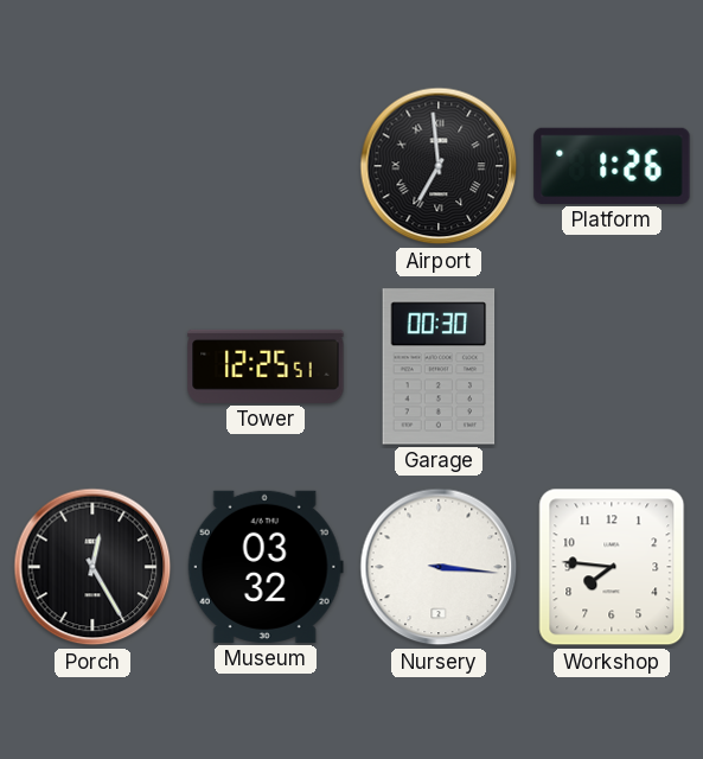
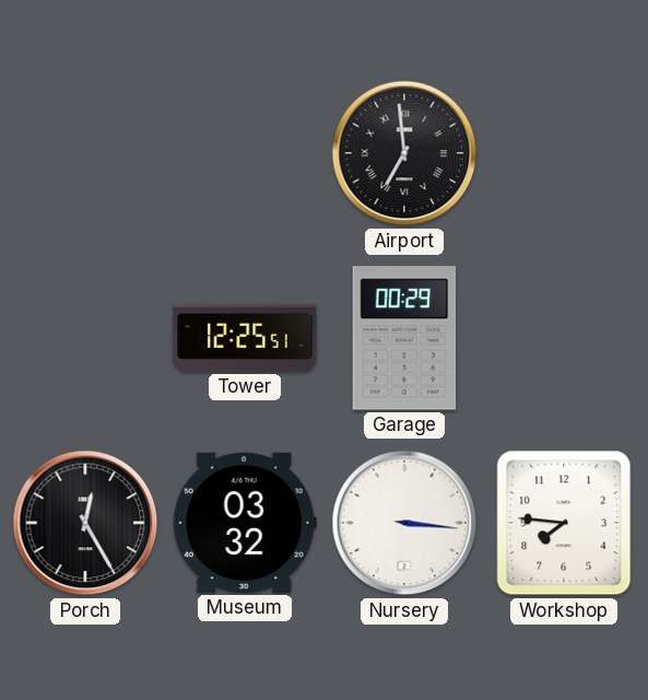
Platform: 1:26 -> none
Garage: 00:30 -> 00:29
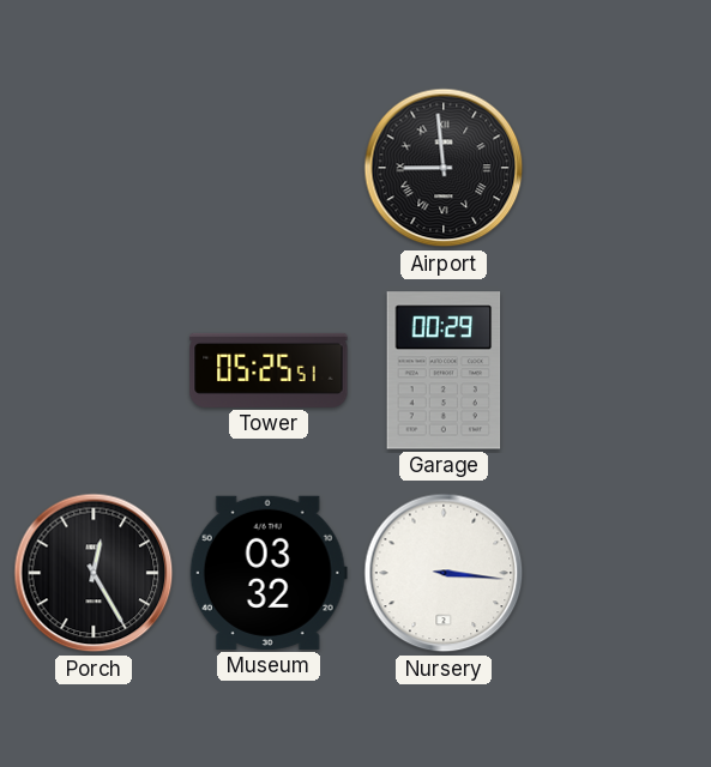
Airport: 6:59 -> 8:59
Tower: 12:25 -> 05:25
Workshop: 7:46 -> none
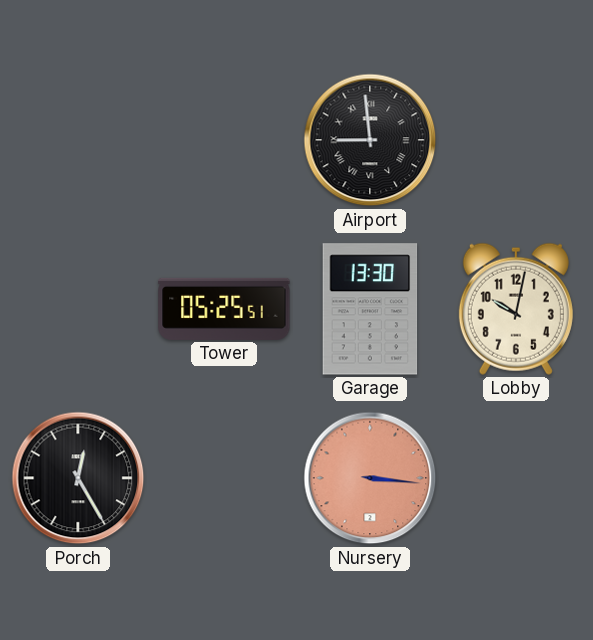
Garage: 00:29 -> 13:30
Lobby: none -> 10:02
Museum: 03:32 -> none
Nursery dial: white -> salmon
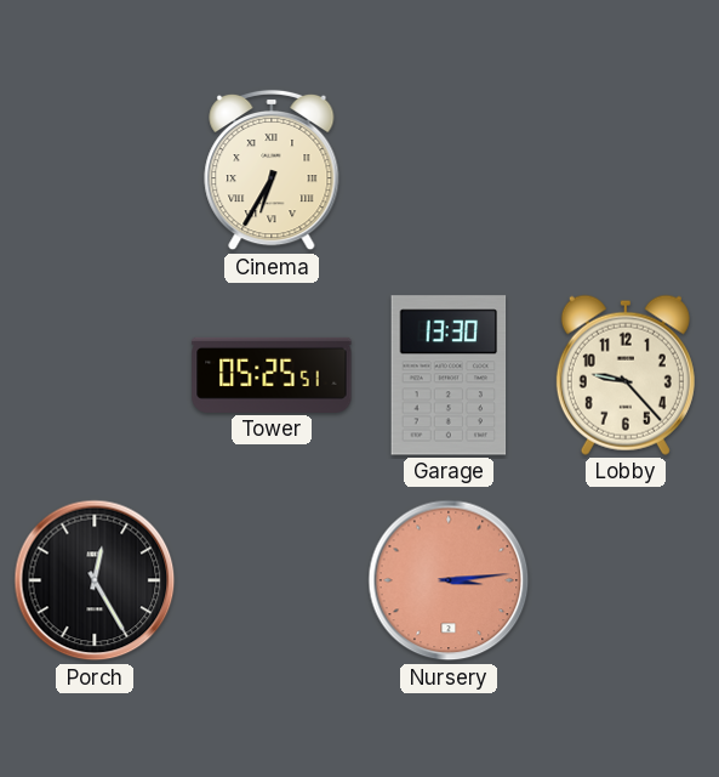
Cinema: none -> 6:35
Airport: 8:59 -> none
Lobby: 10:02 -> 9:23
Nursery: 3:16 -> 3:14
